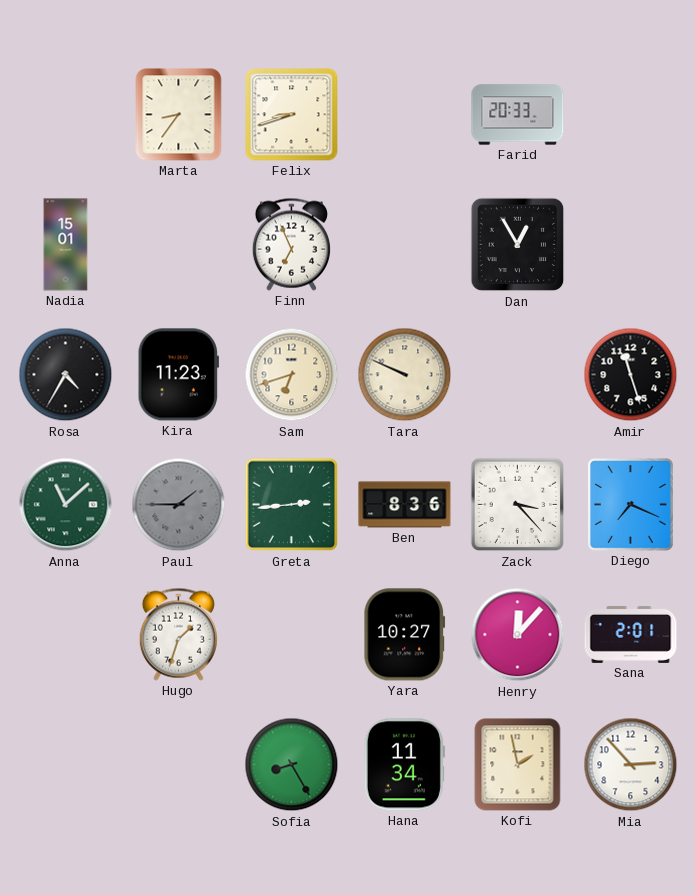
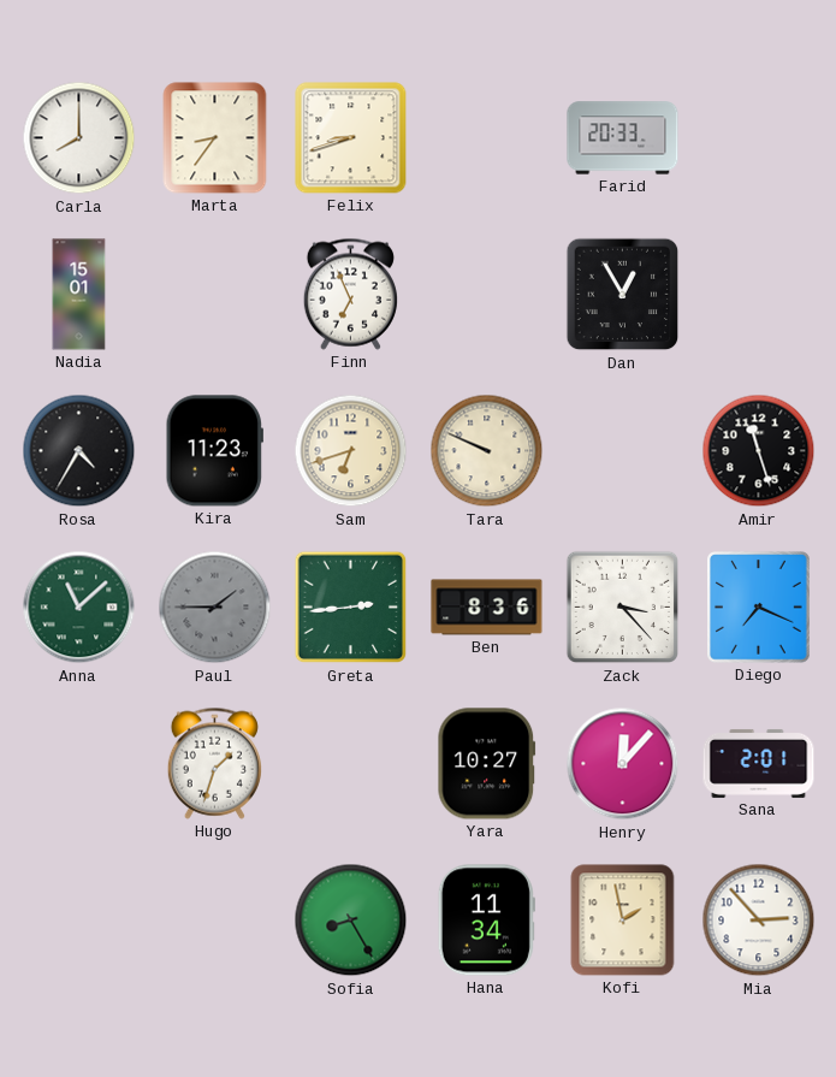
Carla: none -> 8:00
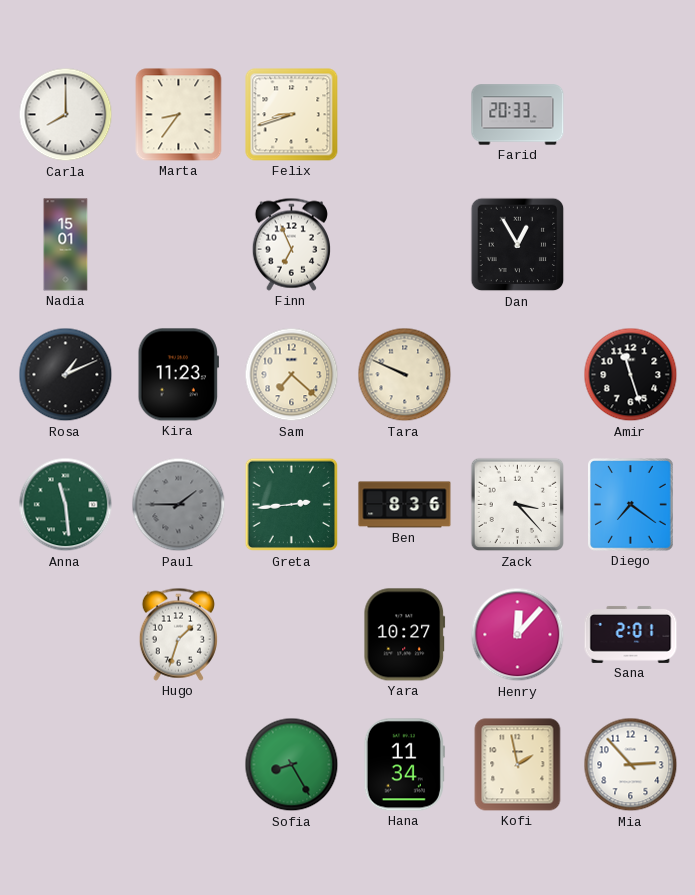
Rosa: 4:35 -> 1:11
Sam: 6:42 -> 7:22
Anna: 11:08 -> 11:29
Diego: 7:19 -> 7:21
